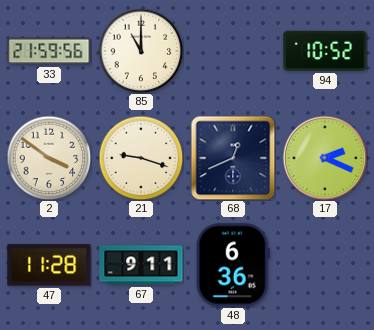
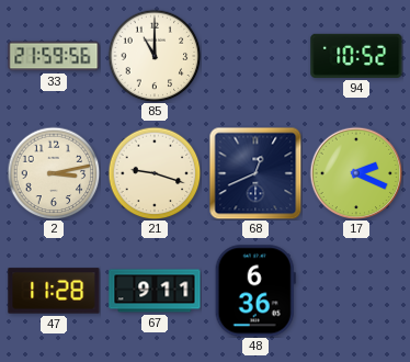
2: 3:51 -> 3:13
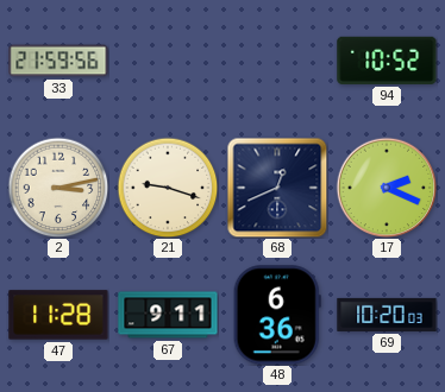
85: 11:00 -> none
69: none -> 10:20
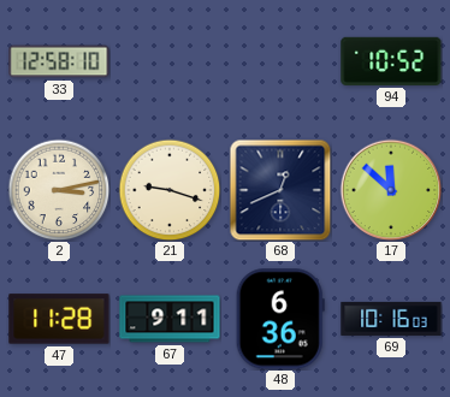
33: 21:59 -> 12:58
17: 2:19 -> 11:52
69: 10:20 -> 10:16
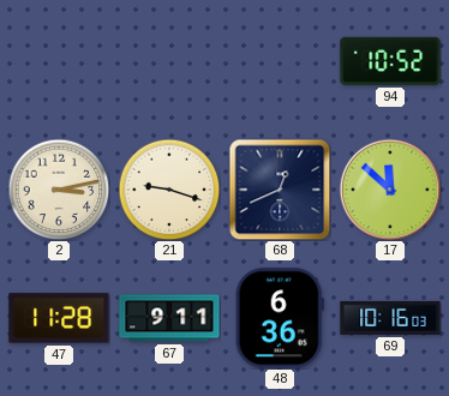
33: 12:58 -> none
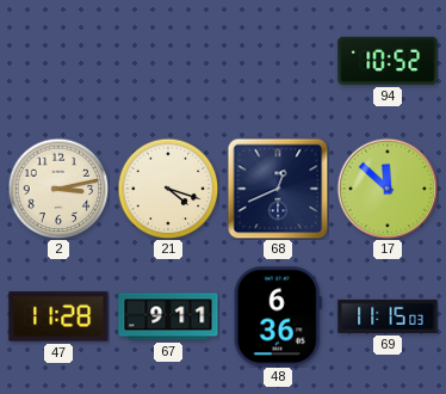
21: 9:18 -> 4:18
69: 10:16 -> 11:15
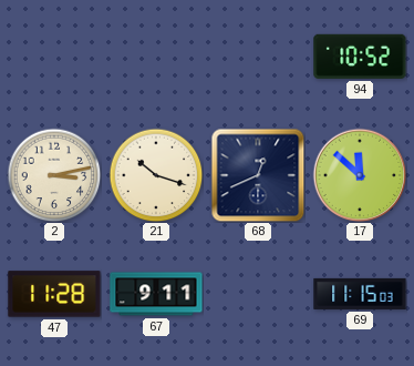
21: 4:18 -> 10:18
48: 6:36 -> none
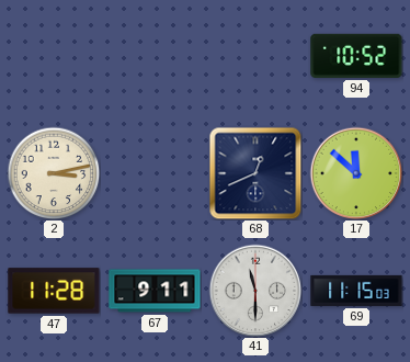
21: 10:18 -> none
41: none -> 11:30
